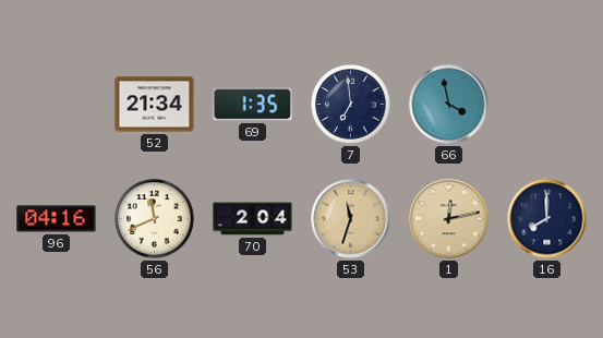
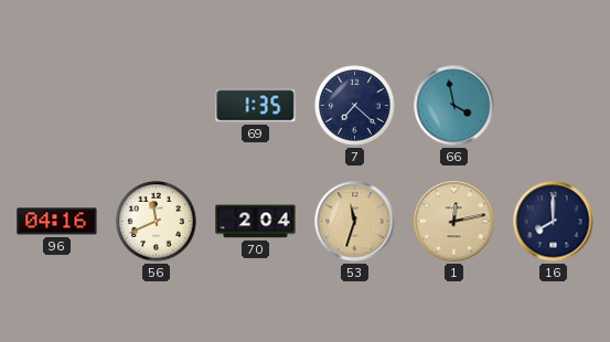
52: 21:34 -> none
7: 6:59 -> 7:22
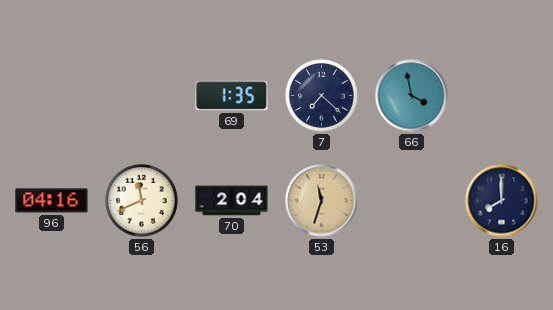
1: 12:13 -> none
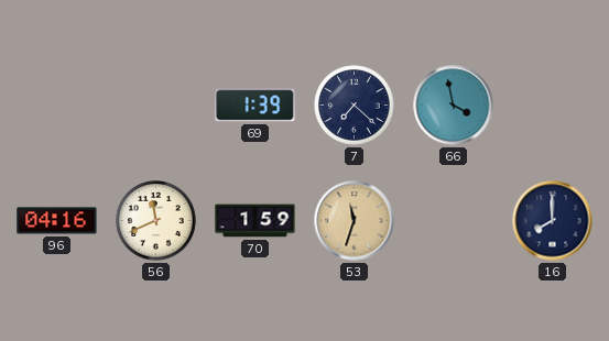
69: 1:35 -> 1:39
70: 2:04 -> 1:59
